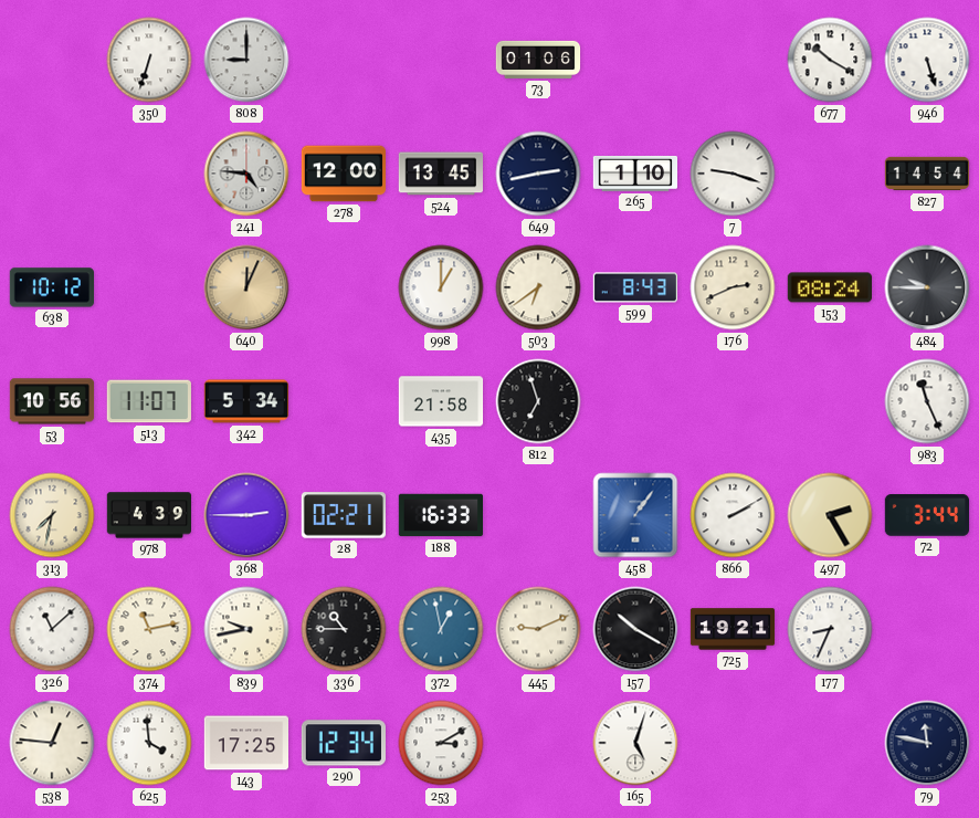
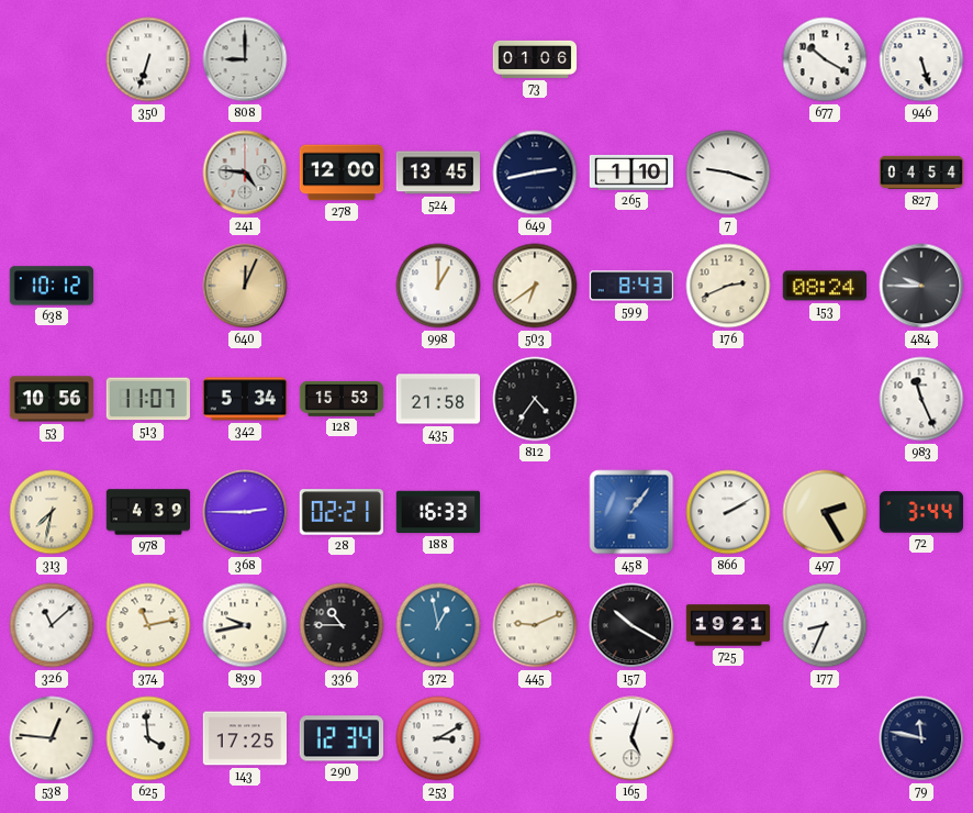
827: 14:54 -> 04:54
128: none -> 15:53
812: 6:57 -> 4:36
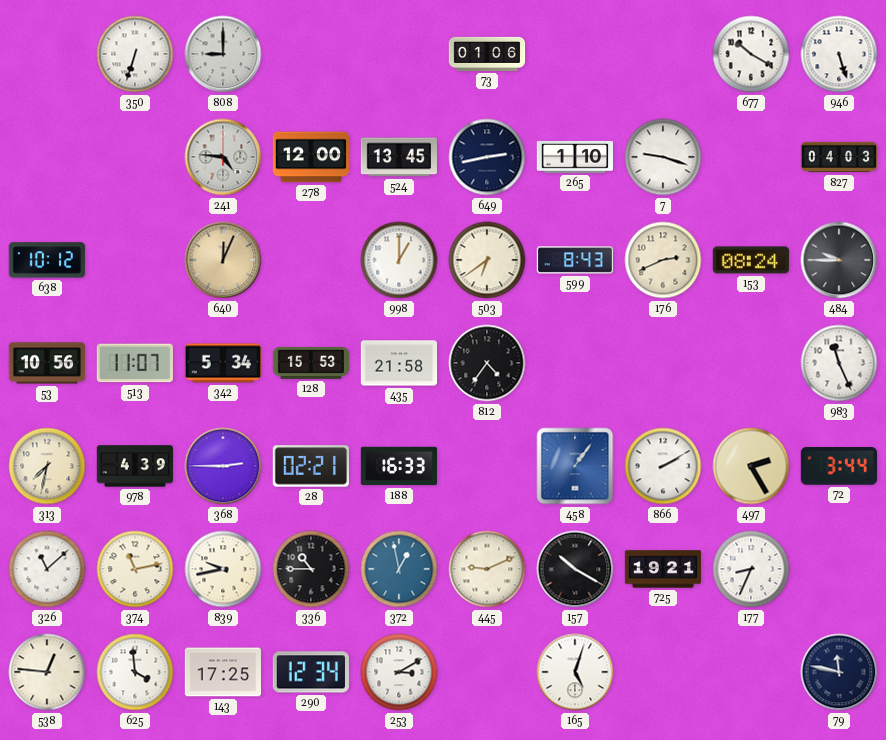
827: 04:54 -> 04:03
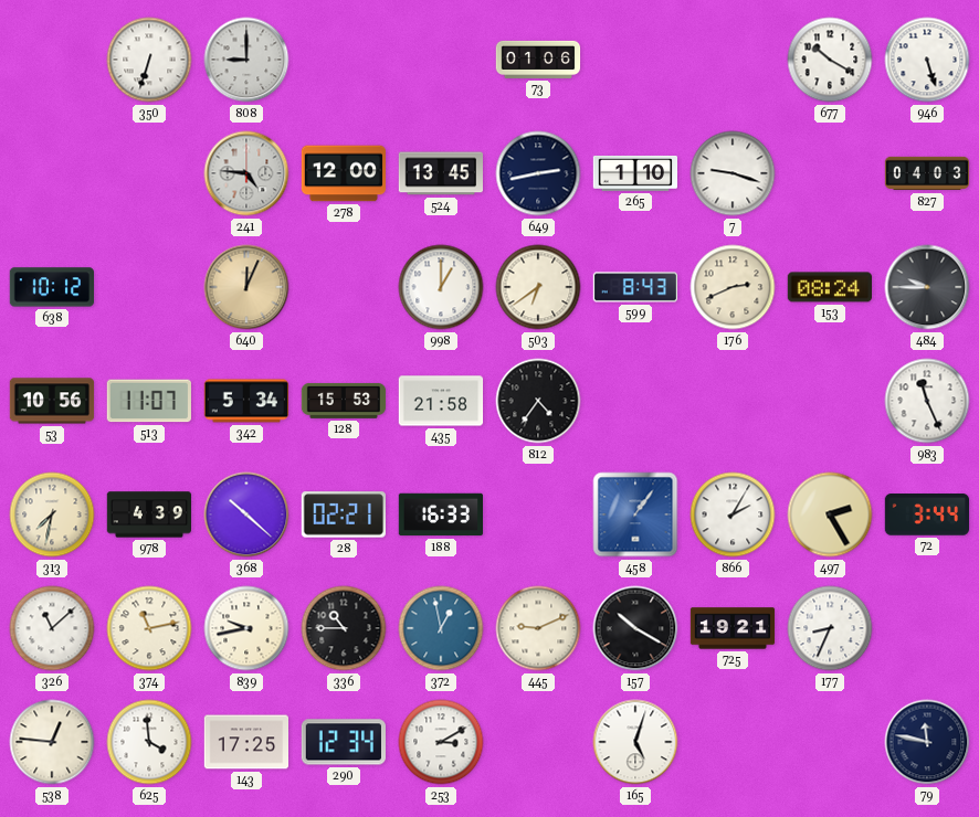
368: 2:45 -> 10:22
866: 2:10 -> 2:05
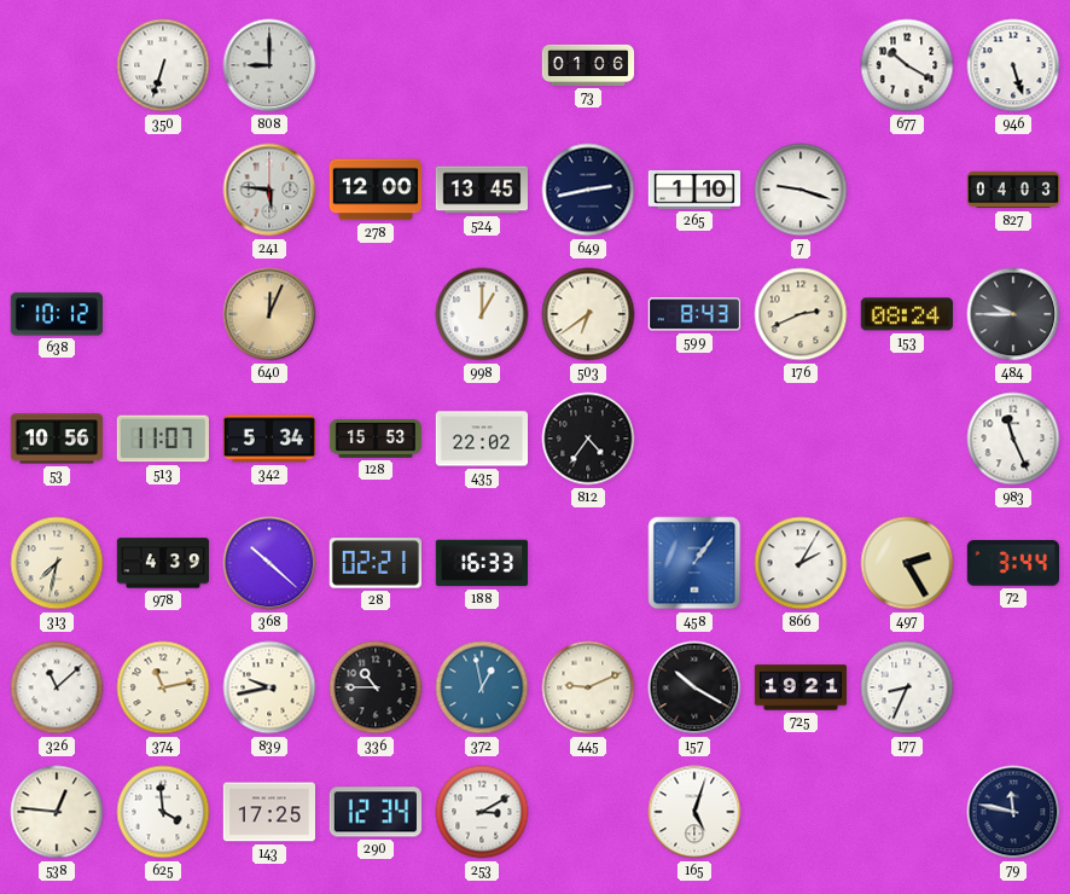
241: 4:46 -> 5:46
435: 21:58 -> 22:02
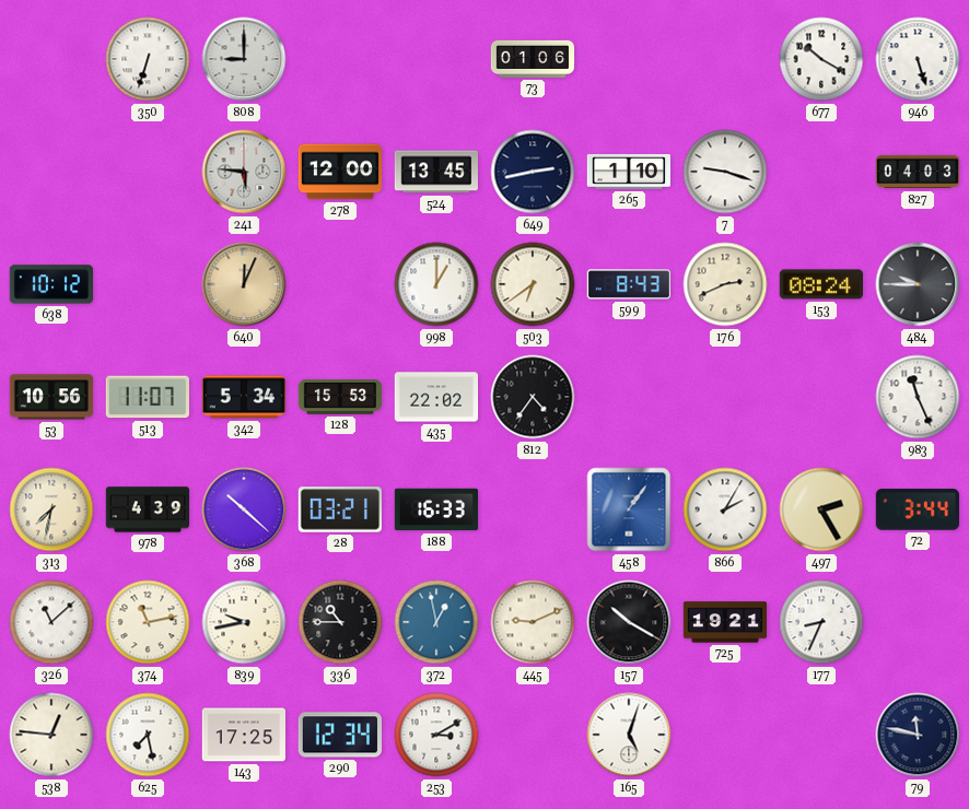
28: 02:21 -> 03:21
625: 3:59 -> 7:28
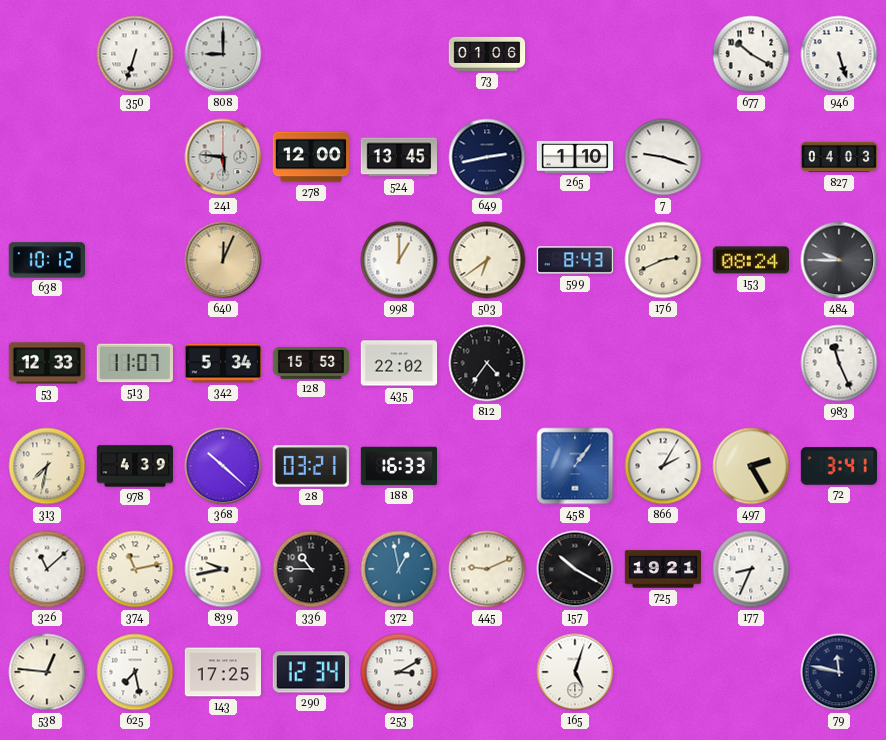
53: 10:56 -> 12:33
72: 3:44 -> 3:41
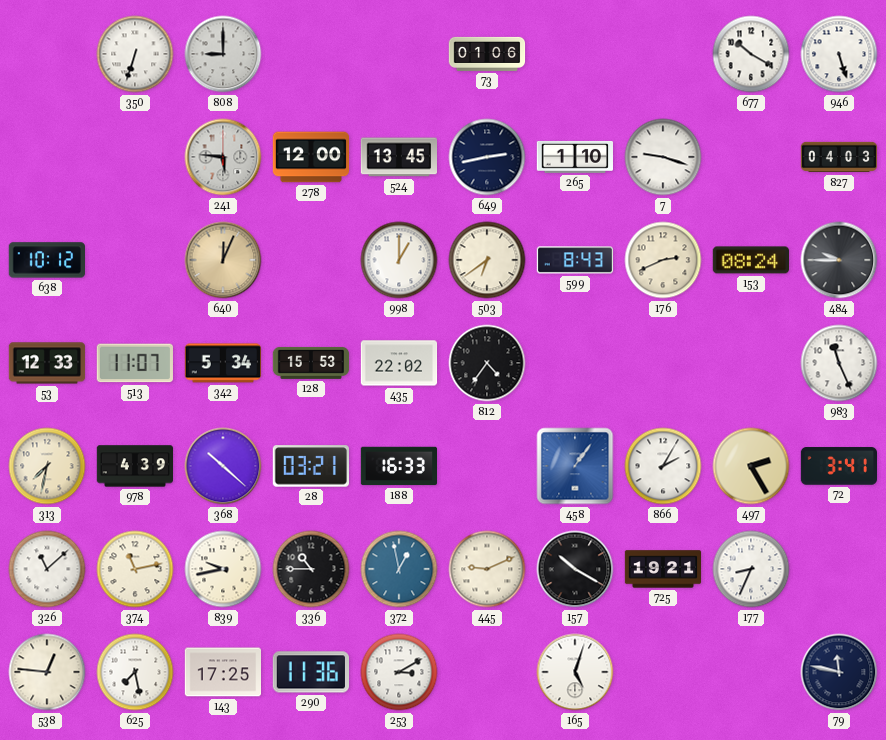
290: 12:34 -> 11:36
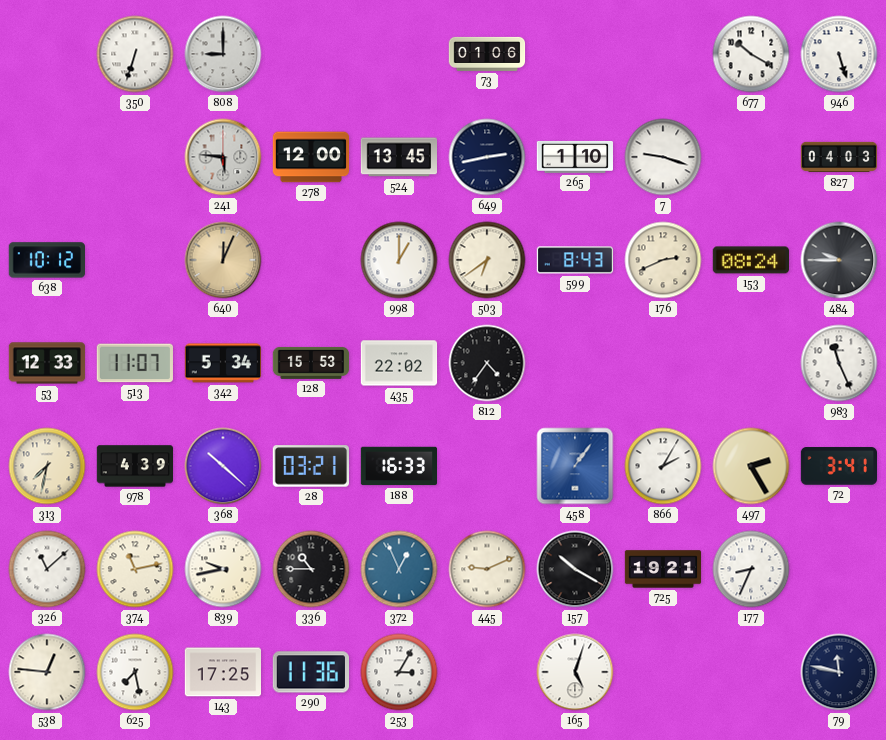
372: 12:58 -> 12:56
253: 3:10 -> 3:05
